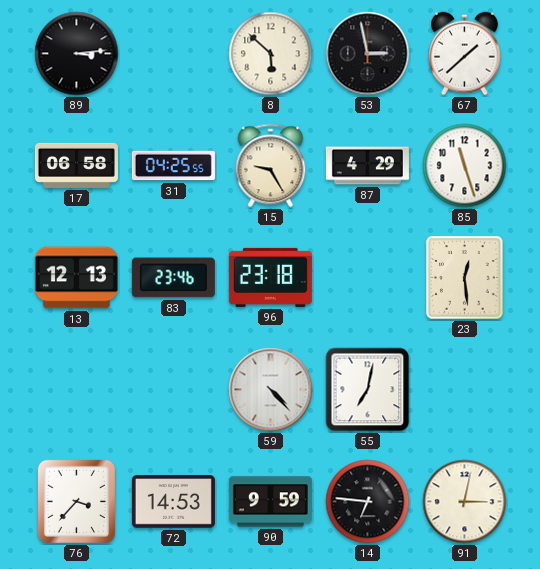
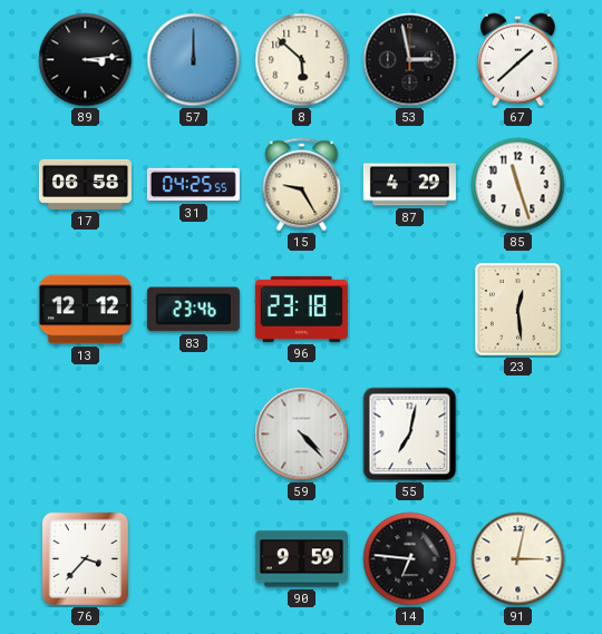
57: none -> 12:00
13: 12:13 -> 12:12
72: 14:53 -> none
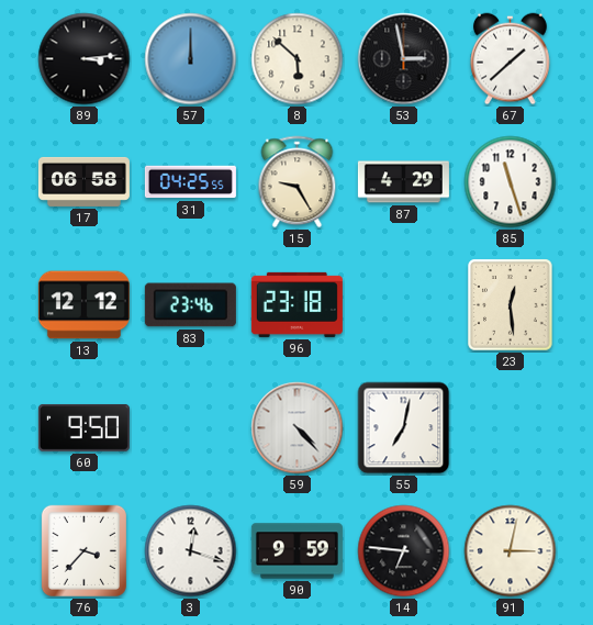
60: none -> 9:50
3: none -> 12:18
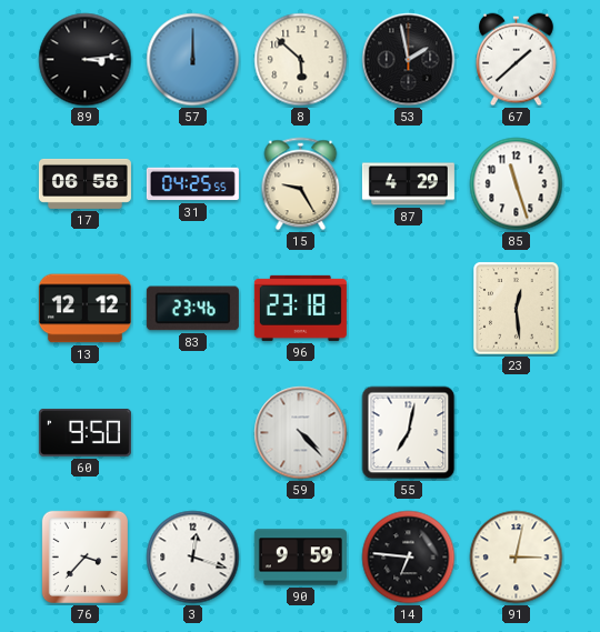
53: 2:58 -> 1:58
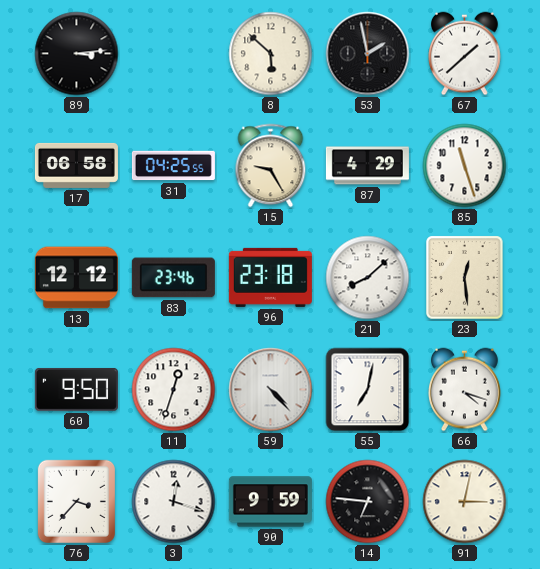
57: 12:00 -> none
21: none -> 8:08
11: none -> 12:33
66: none -> 4:18
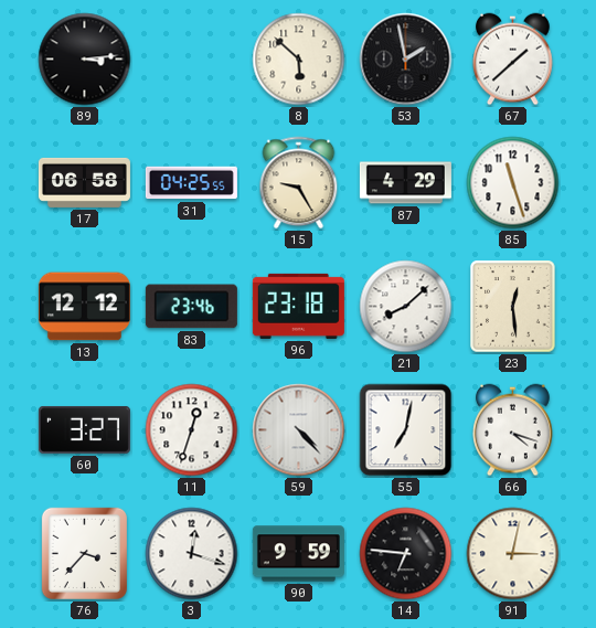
60: 9:50 -> 3:27
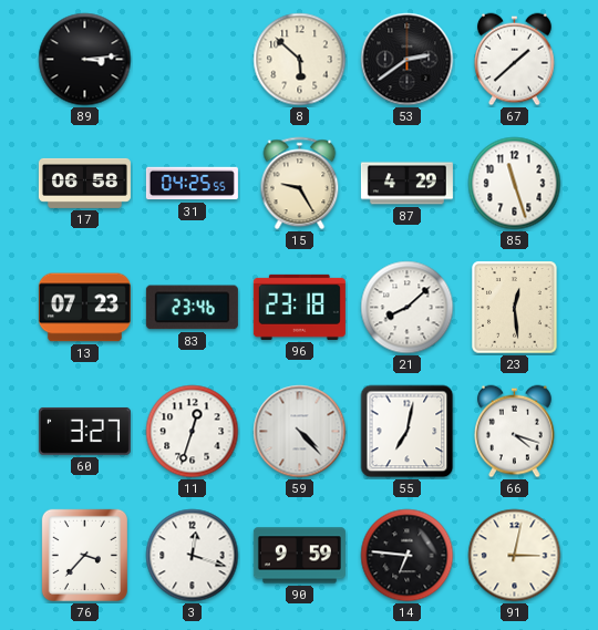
53: 1:58 -> 2:39
13: 12:12 -> 07:23
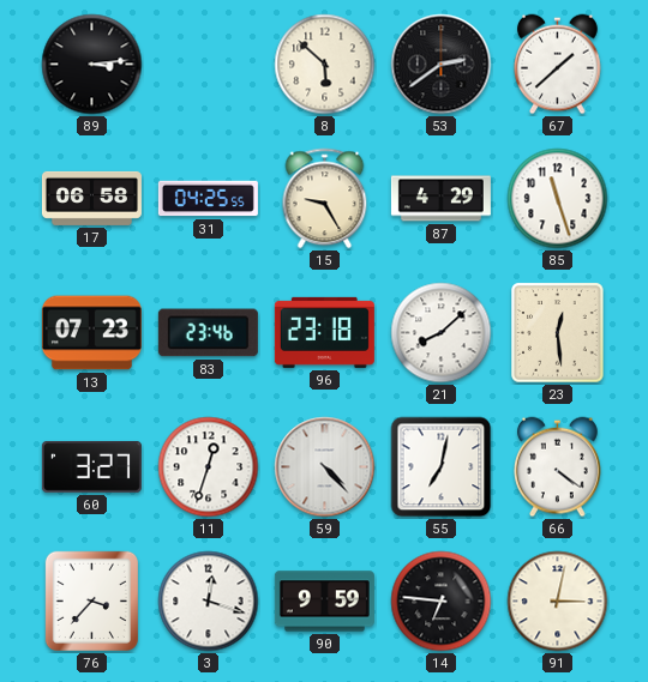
66: 4:18 -> 4:21
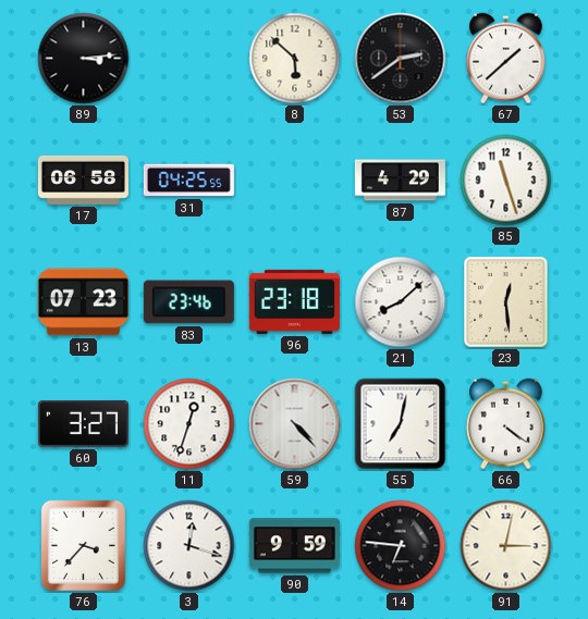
15: 9:25 -> none
